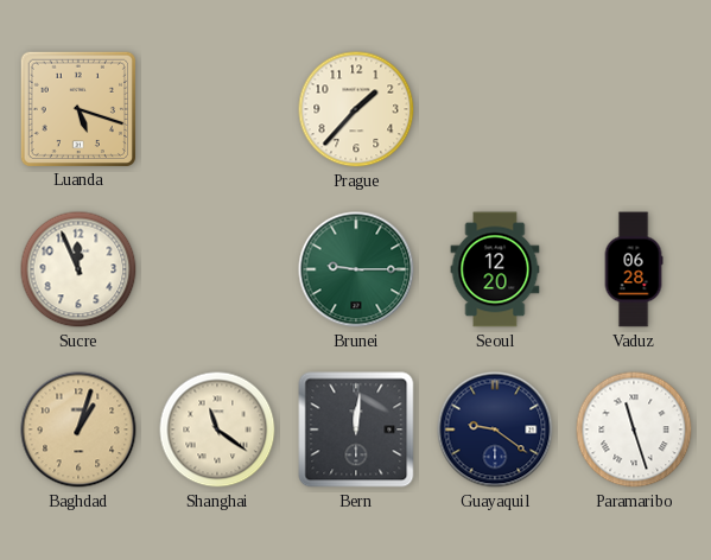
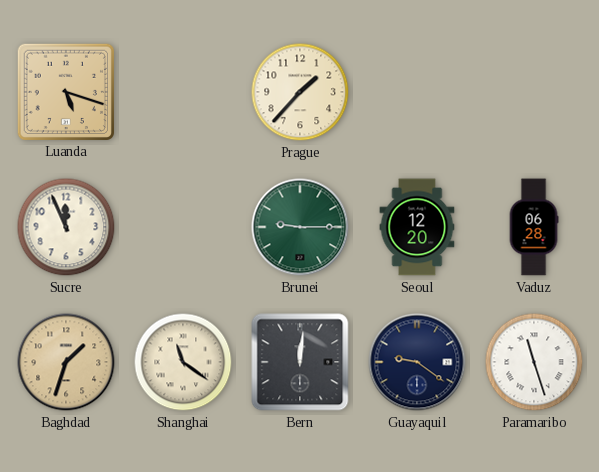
Baghdad: 1:03 -> 1:33
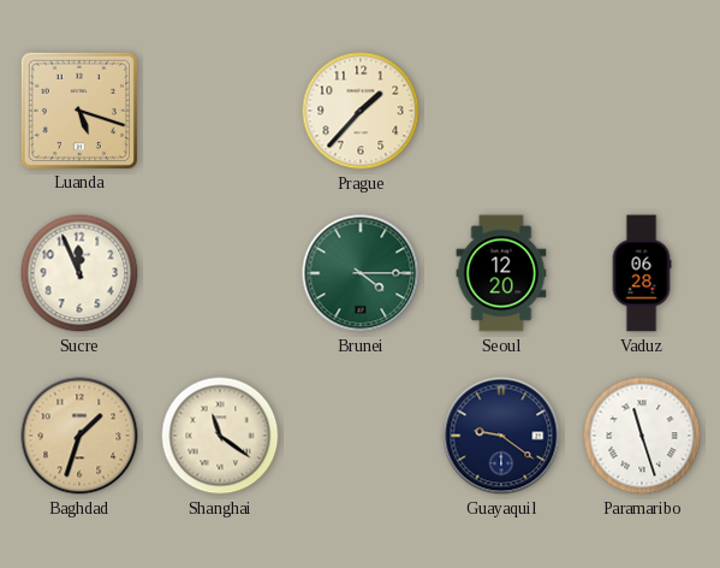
Brunei: 9:15 -> 4:15
Bern: 12:01 -> none
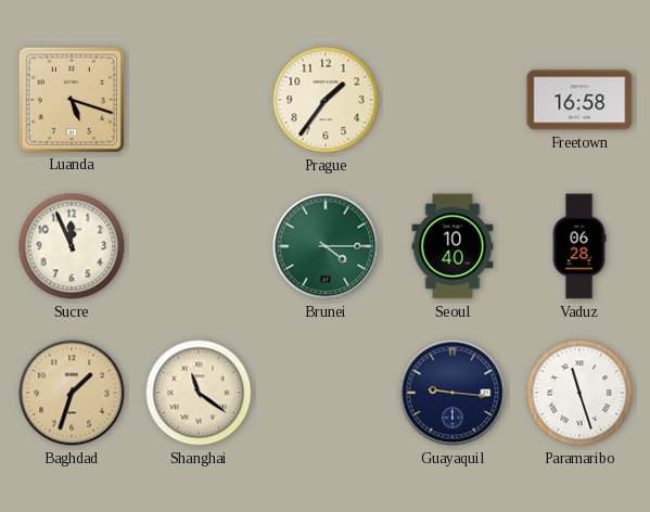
Prague: 1:37 -> 1:36
Freetown: none -> 16:58
Seoul: 12:20 -> 10:40
Guayaquil: 9:21 -> 9:16
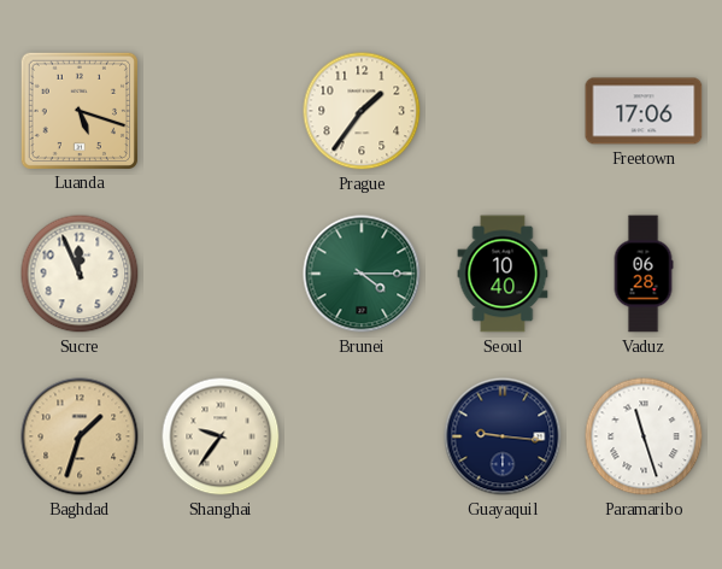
Freetown: 16:58 -> 17:06
Shanghai: 11:21 -> 9:36
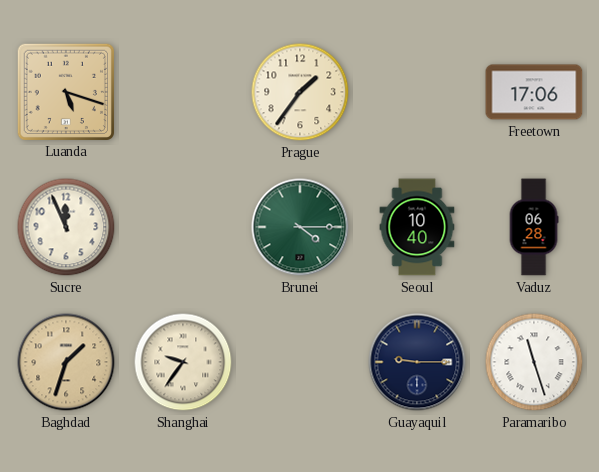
Guayaquil: 9:16 -> 9:15
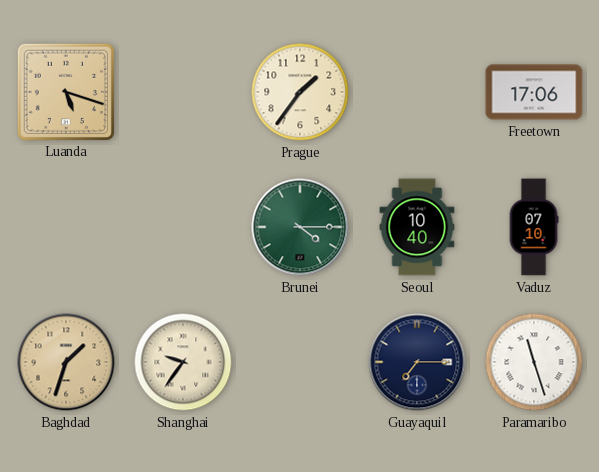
Sucre: 11:56 -> none
Vaduz: 06:28 -> 07:10
Guayaquil: 9:15 -> 7:15
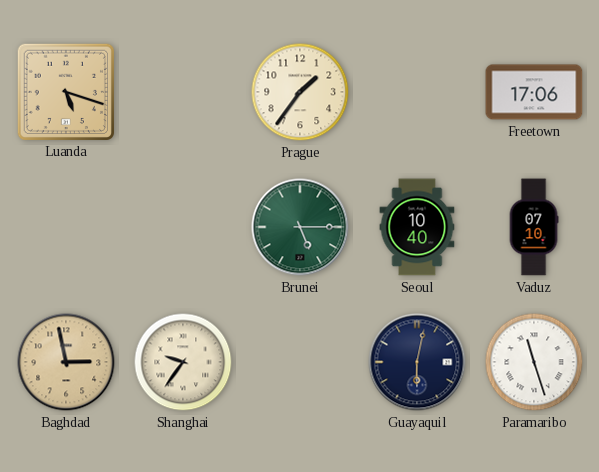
Brunei: 4:15 -> 5:15
Baghdad: 1:33 -> 2:58
Guayaquil: 7:15 -> 6:02
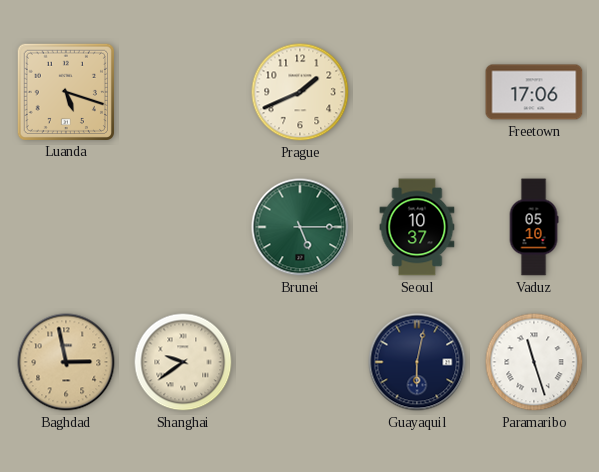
Prague: 1:36 -> 1:41
Seoul: 10:40 -> 10:37
Vaduz: 07:10 -> 05:10
Shanghai: 9:36 -> 9:39
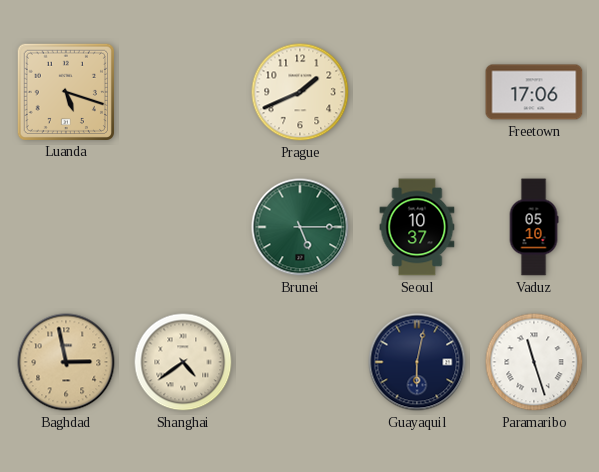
Shanghai: 9:39 -> 4:39
